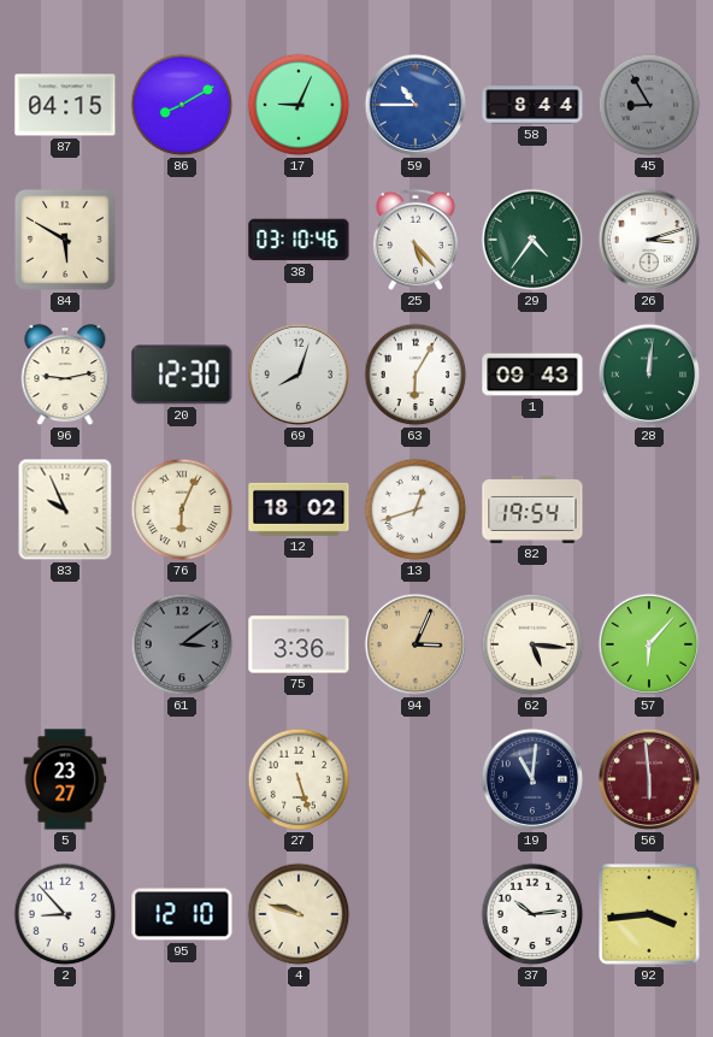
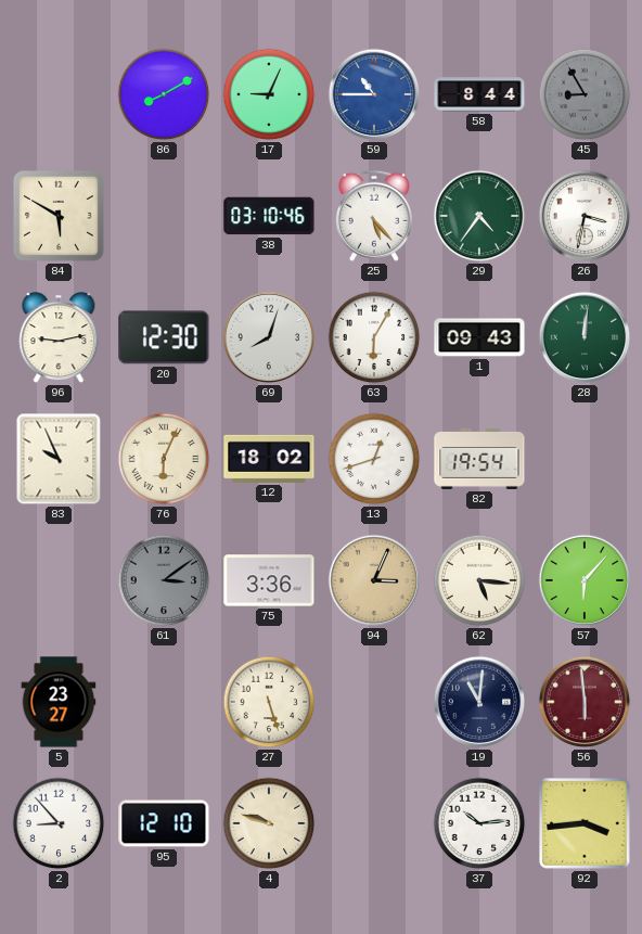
87: 04:15 -> none
26: 3:12 -> 3:32
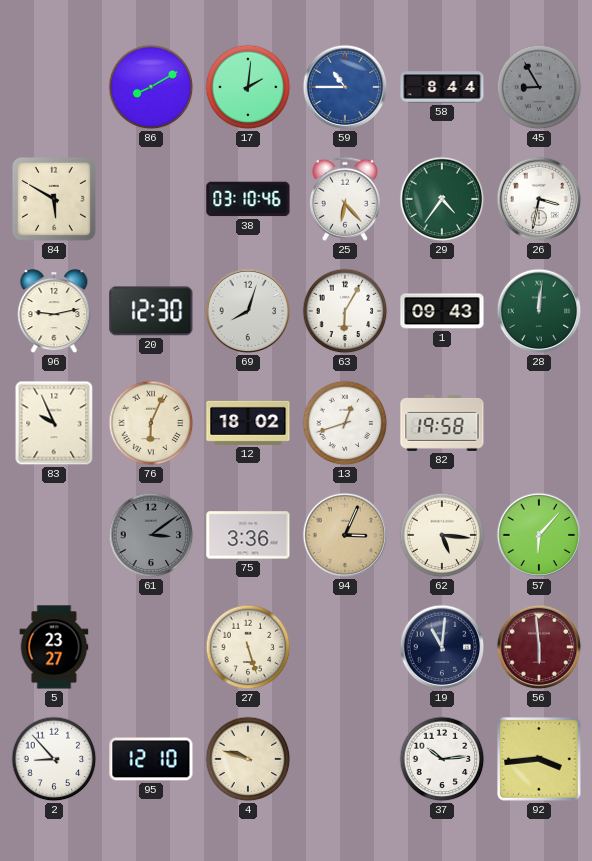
17: 9:04 -> 2:01
25: 5:23 -> 6:23
82: 19:54 -> 19:58
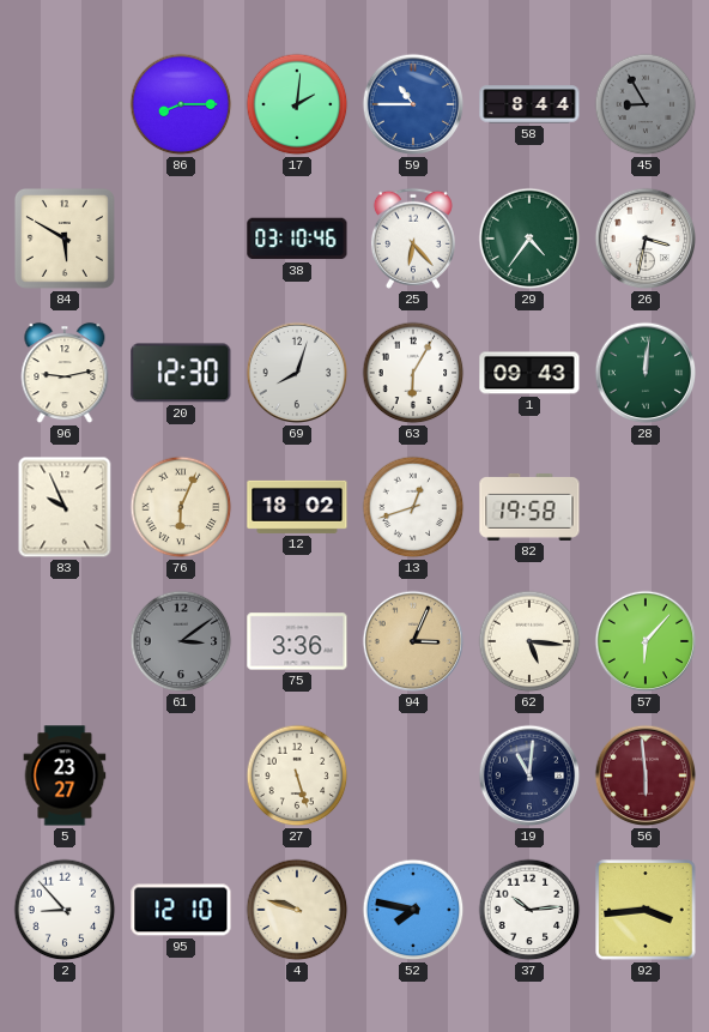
86: 8:10 -> 8:15
52: none -> 7:47
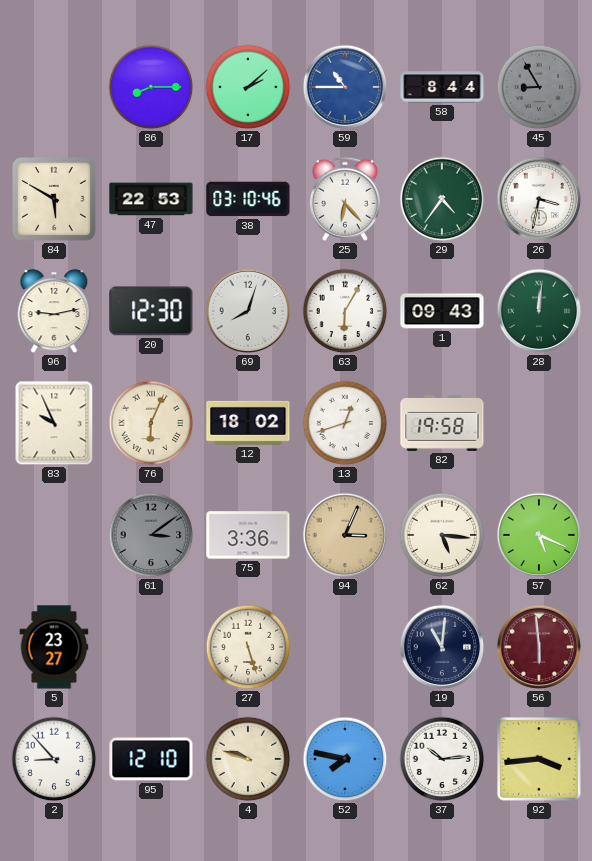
17: 2:01 -> 2:08
47: none -> 22:53
57: 6:07 -> 5:19
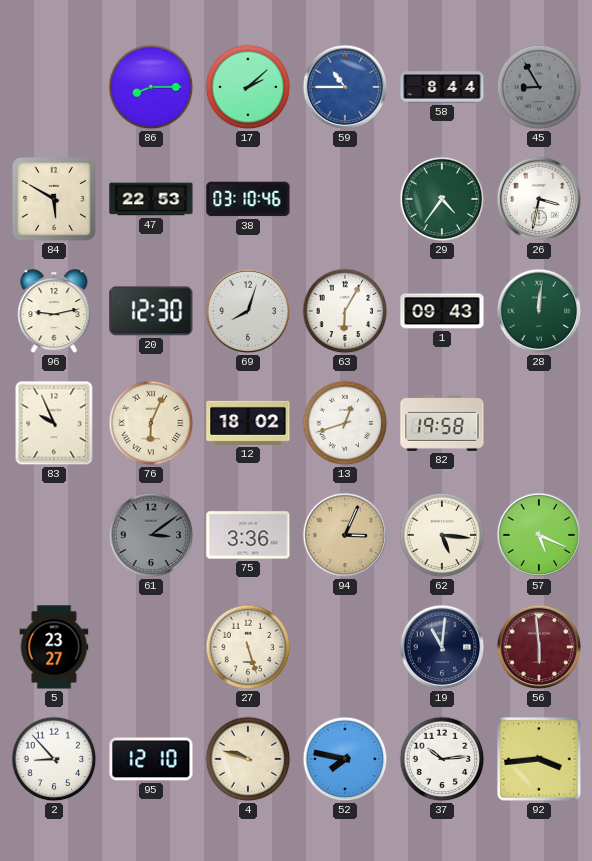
25: 6:23 -> none
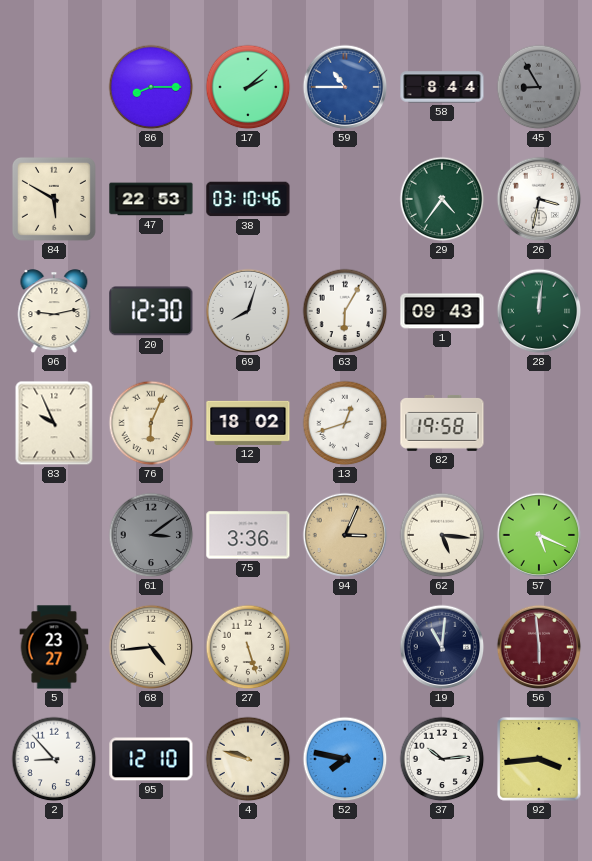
68: none -> 4:44
